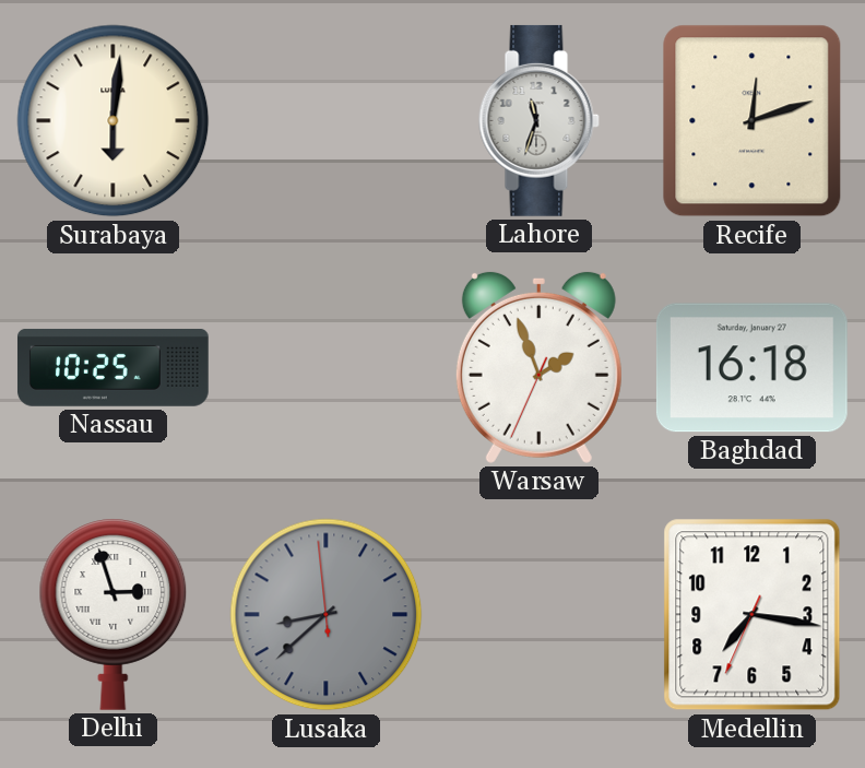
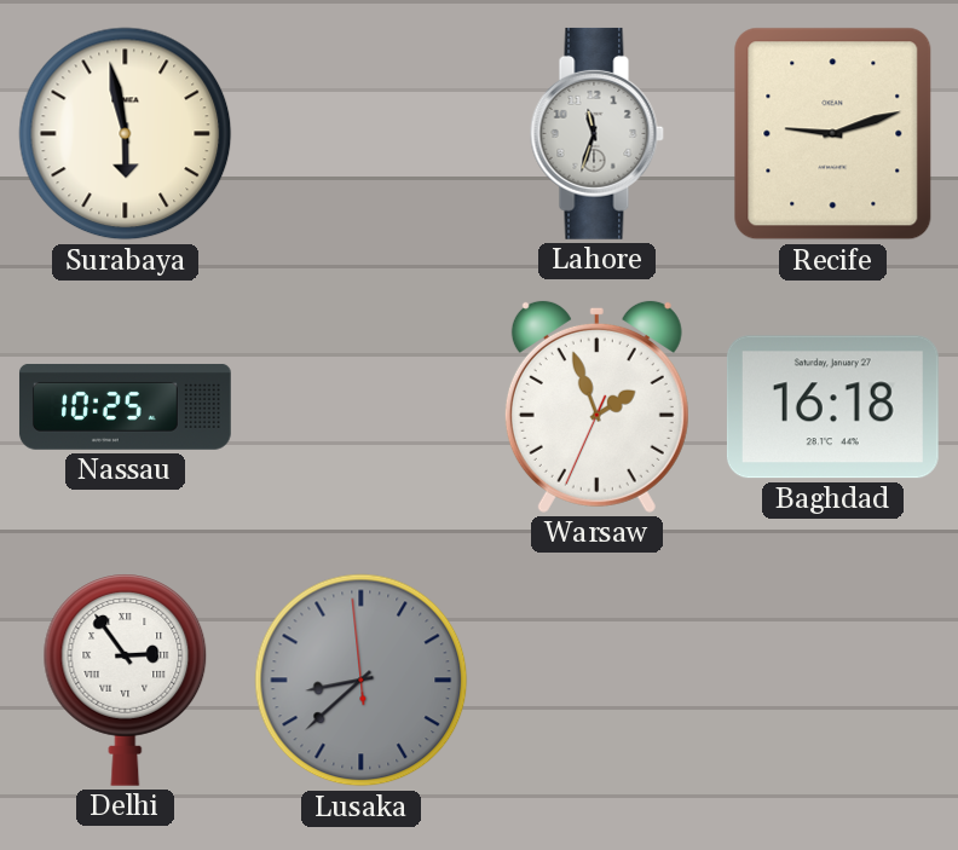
Surabaya: 6:01 -> 5:58
Recife: 12:12 -> 9:12
Delhi: 2:57 -> 2:54
Medellin: 7:16 -> none
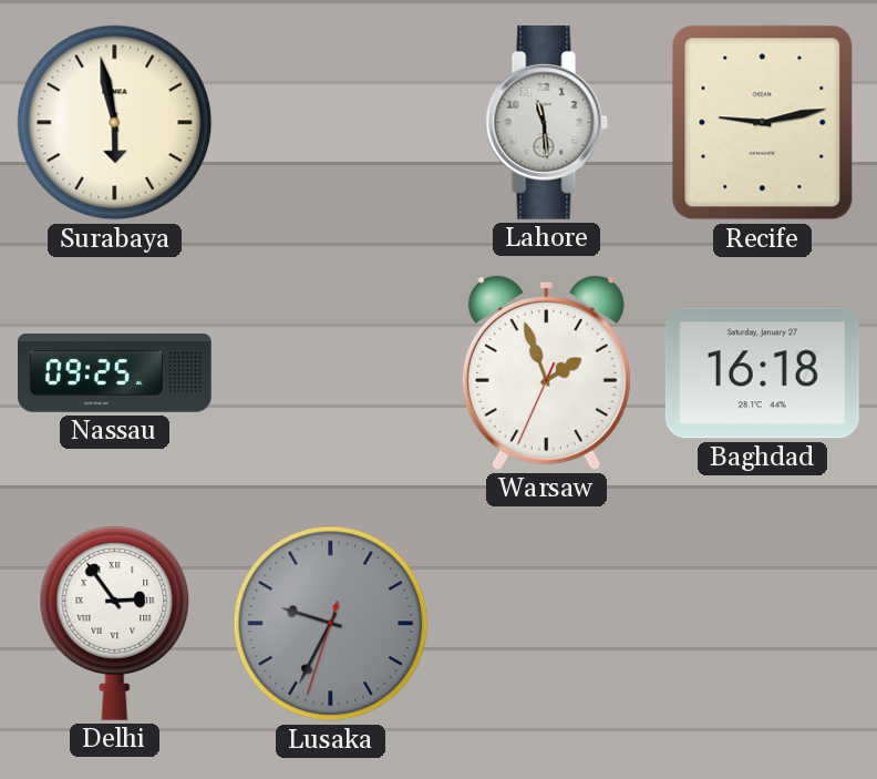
Lahore: 11:33 -> 11:29
Recife: 9:12 -> 9:13
Nassau: 10:25 -> 09:25
Lusaka: 8:37 -> 9:34
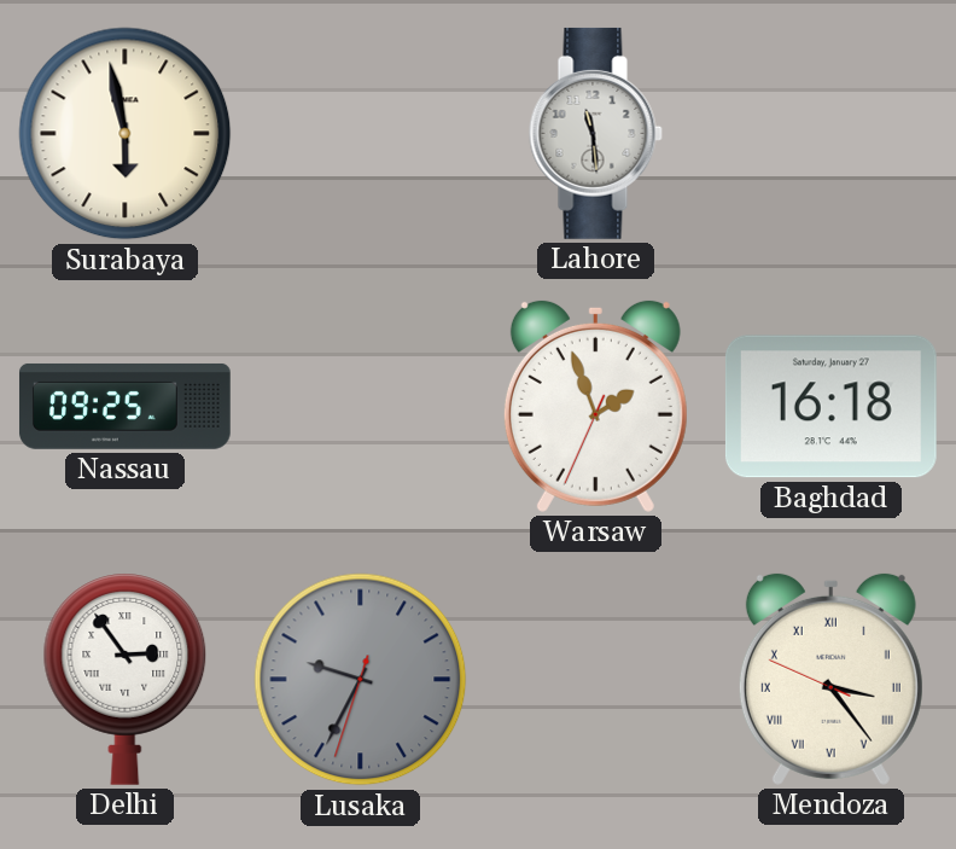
Recife: 9:13 -> none
Mendoza: none -> 3:23
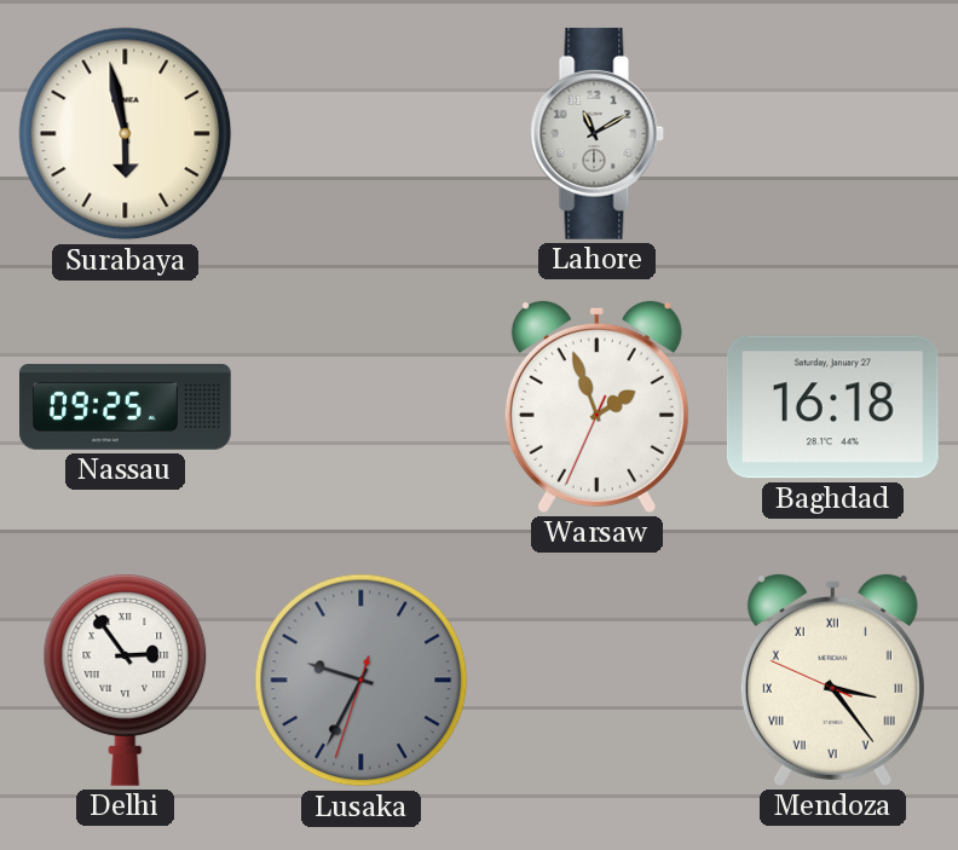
Lahore: 11:29 -> 11:10
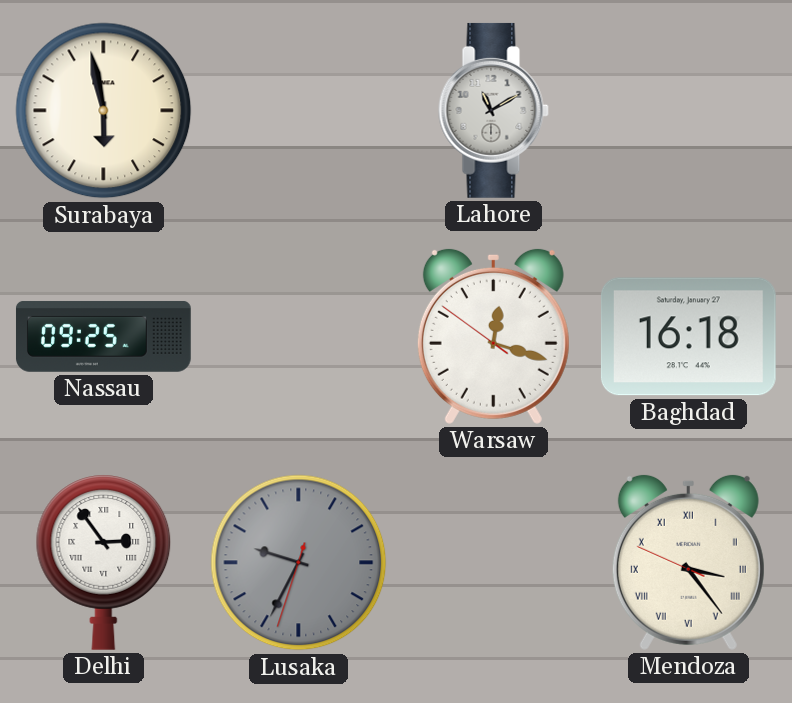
Warsaw: 1:56 -> 12:17
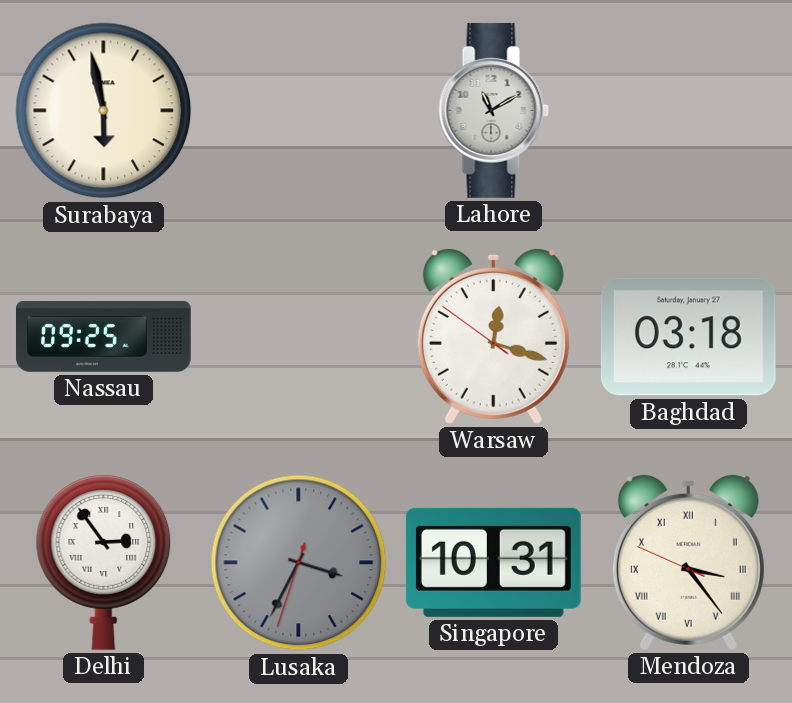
Baghdad: 16:18 -> 03:18
Lusaka: 9:34 -> 3:34
Singapore: none -> 10:31
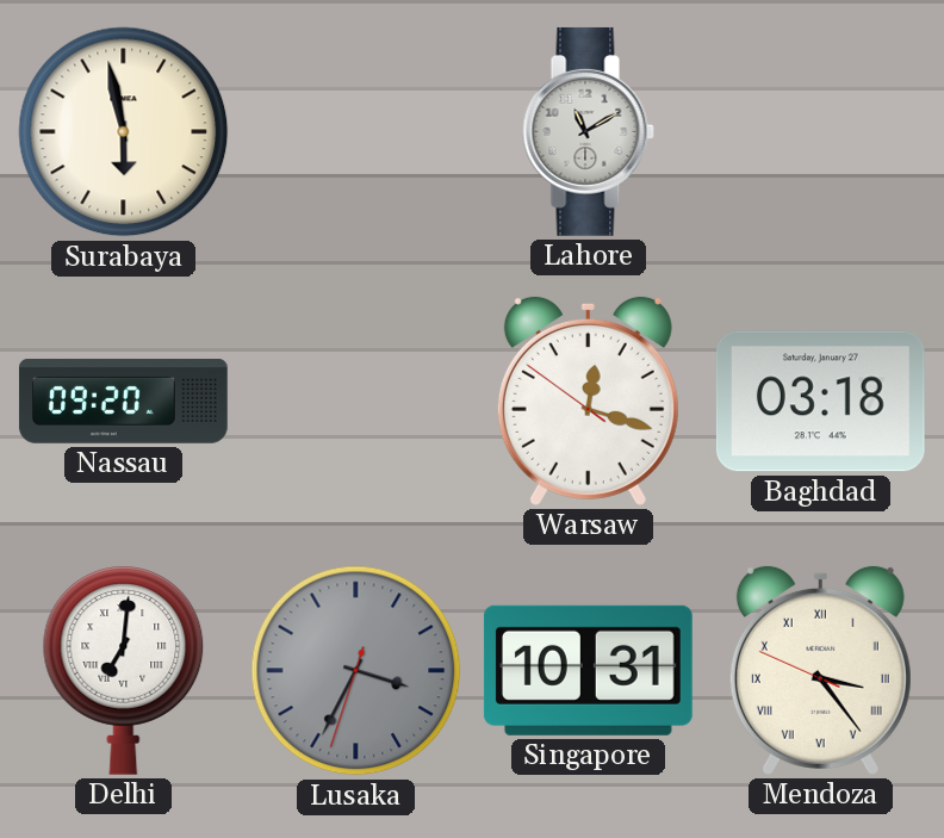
Nassau: 09:25 -> 09:20
Delhi: 2:54 -> 7:01
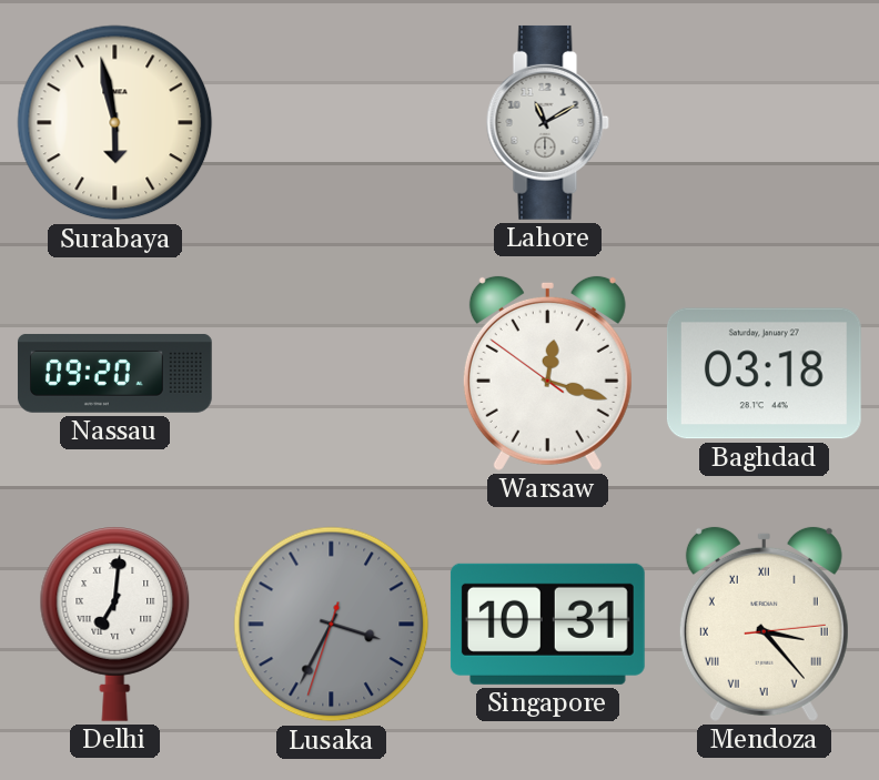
Mendoza: 3:23:49 -> 3:23:14
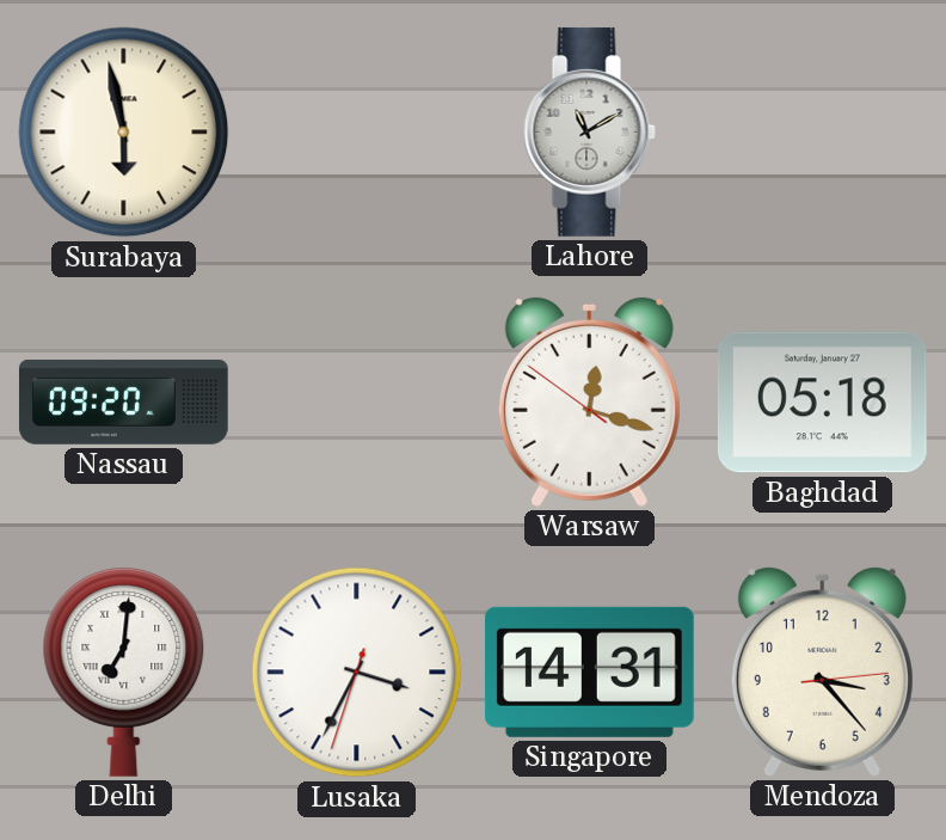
Baghdad: 03:18 -> 05:18
Lusaka dial: grey -> white
Singapore: 10:31 -> 14:31
Mendoza numerals: Roman -> Arabic
